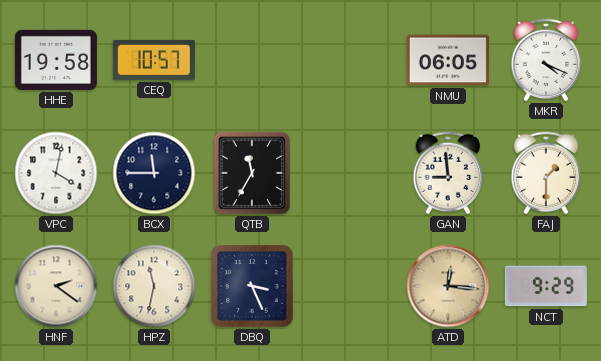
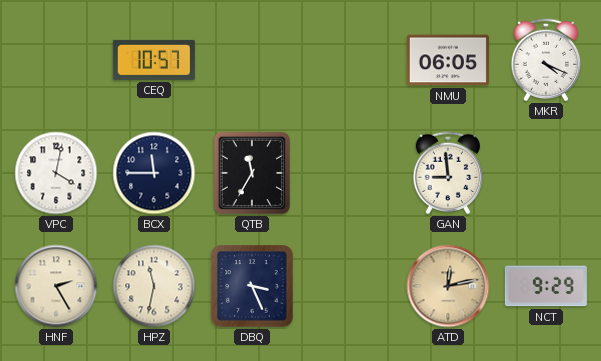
HHE: 19:58 -> none
FAJ: 1:30 -> none
HNF: 2:21 -> 2:25
ATD: 12:16 -> 12:13
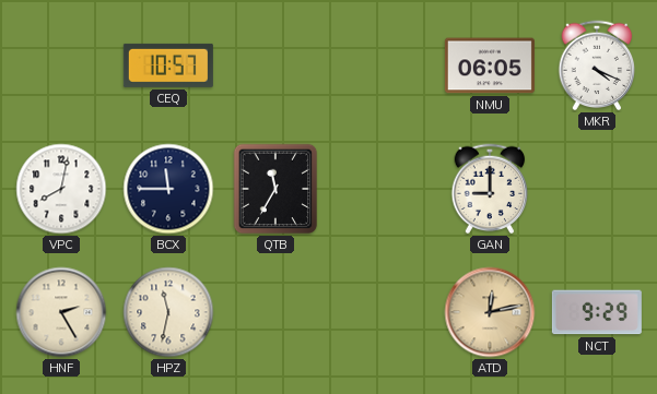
VPC: 4:02 -> 8:02
GAN: 8:59 -> 9:00
DBQ: 3:26 -> none
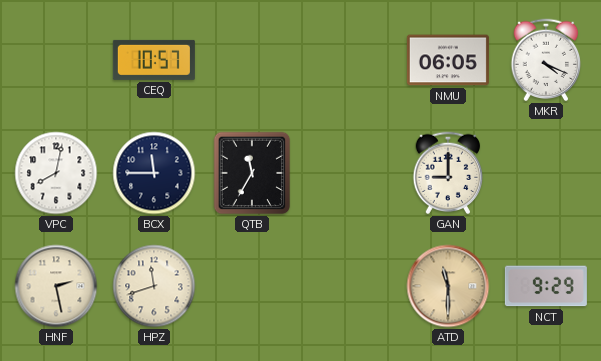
HNF: 2:25 -> 2:28
HPZ: 11:32 -> 11:42
ATD: 12:13 -> 11:30
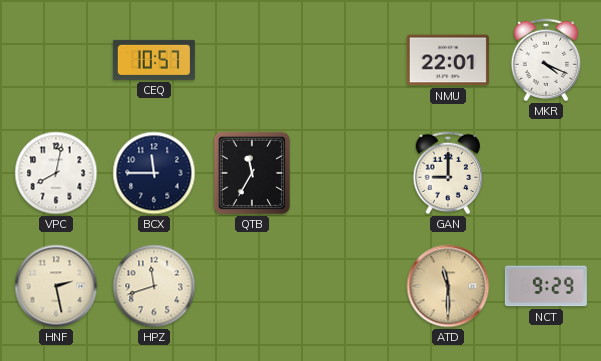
NMU: 06:05 -> 22:01
